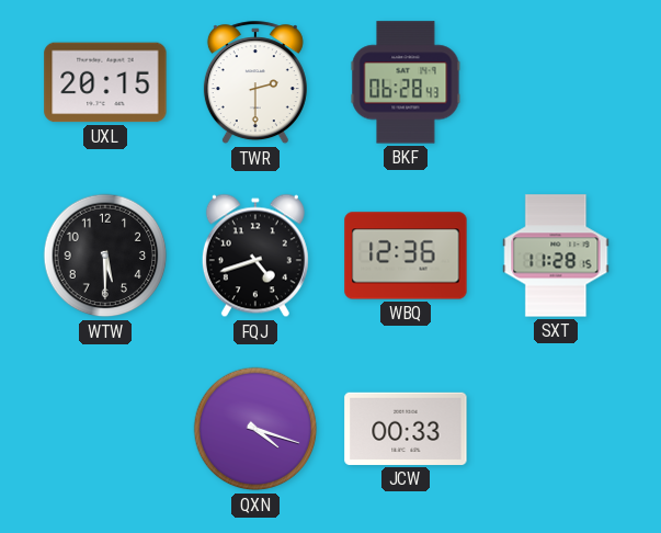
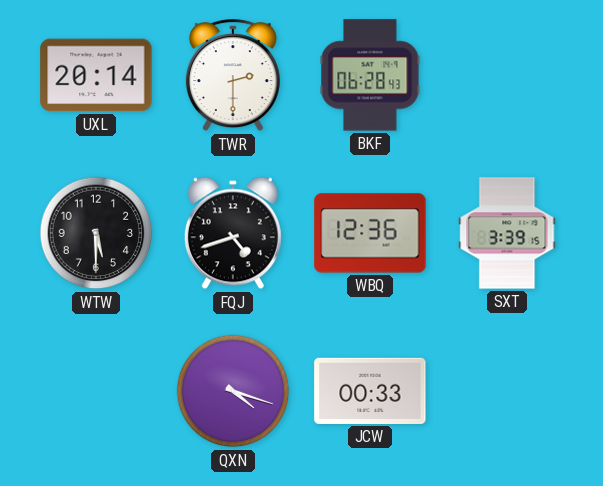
UXL: 20:15 -> 20:14
SXT: 11:28 -> 3:39
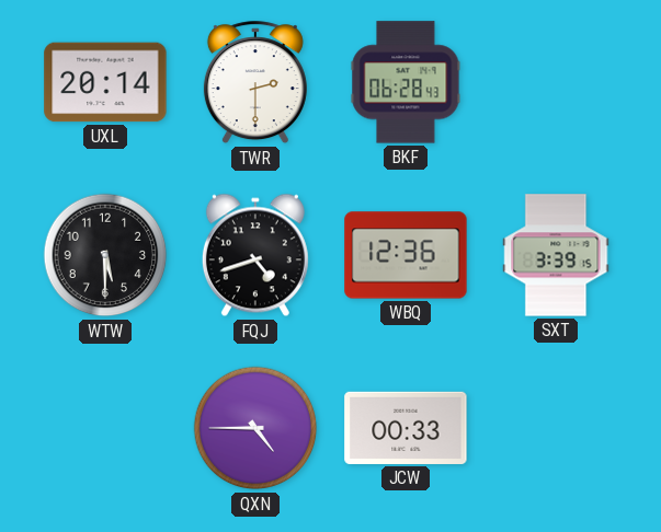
QXN: 4:18 -> 4:45
